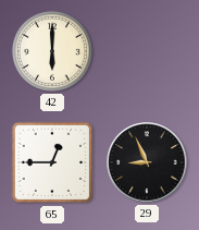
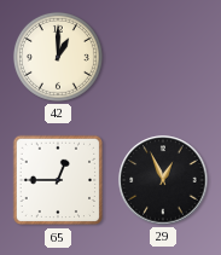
42: 6:00 -> 1:00
29: 8:56 -> 12:56
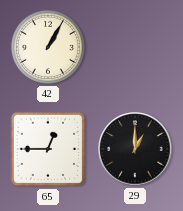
42: 1:00 -> 1:05
29: 12:56 -> 1:00
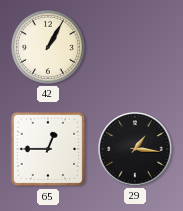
29: 1:00 -> 1:16
